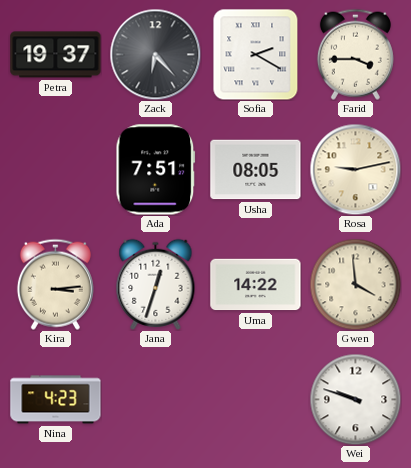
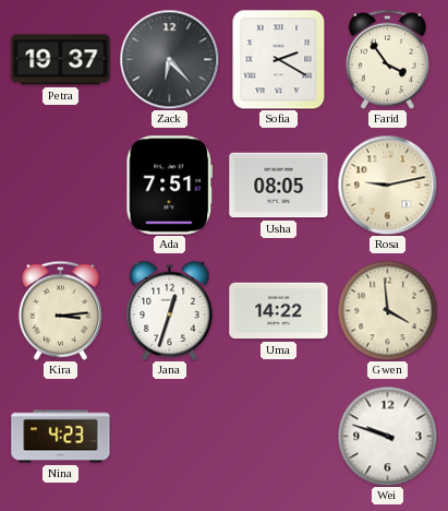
Farid: 3:45 -> 3:54
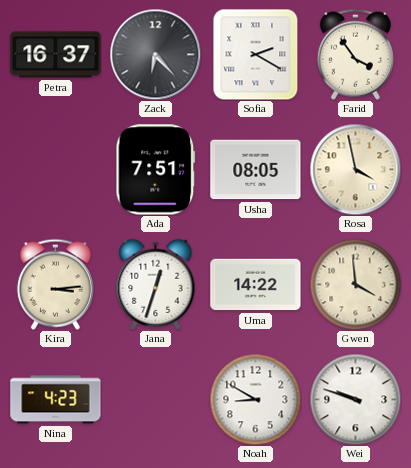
Petra: 19:37 -> 16:37
Rosa: 9:13 -> 3:58
Noah: none -> 8:50
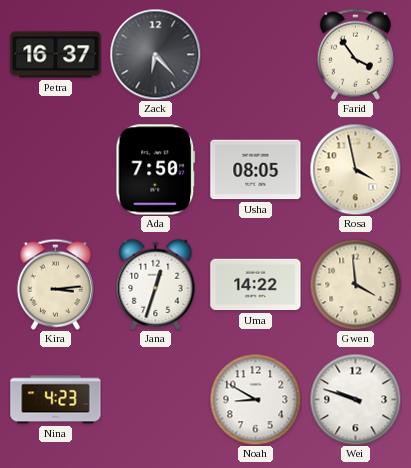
Sofia: 2:20 -> none
Ada: 7:51 -> 7:50
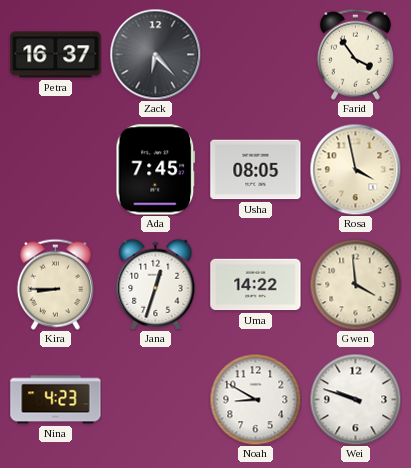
Ada: 7:50 -> 7:45
Kira: 3:14 -> 8:45
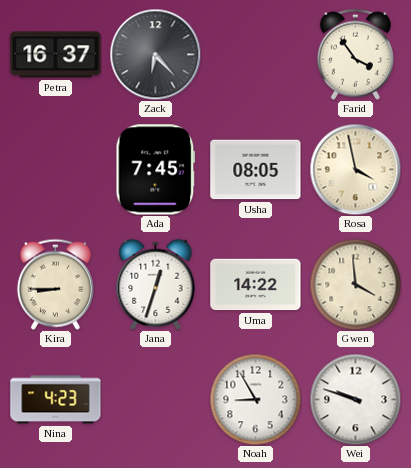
Noah: 8:50 -> 8:55
